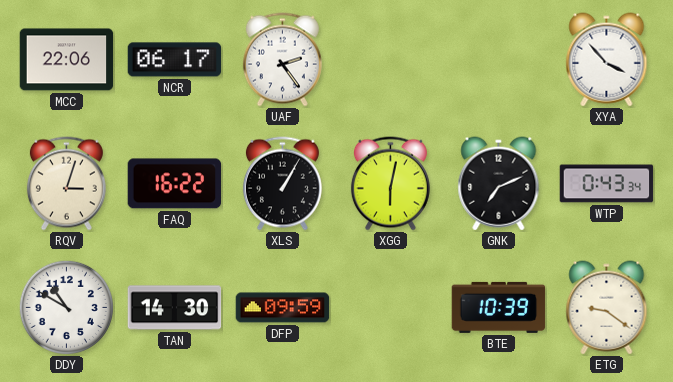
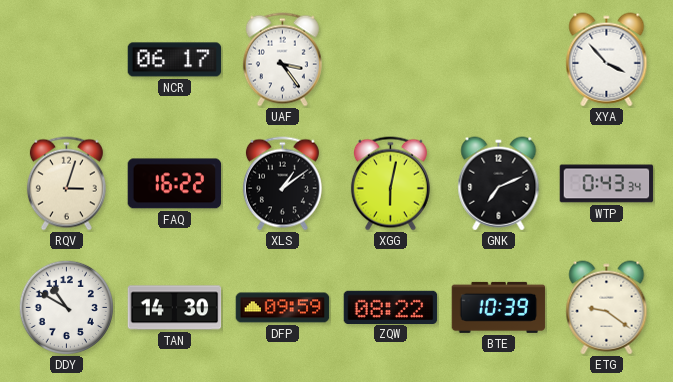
MCC: 22:06 -> none
UAF: 2:24 -> 3:24
XLS: 1:05 -> 1:09
ZQW: none -> 08:22
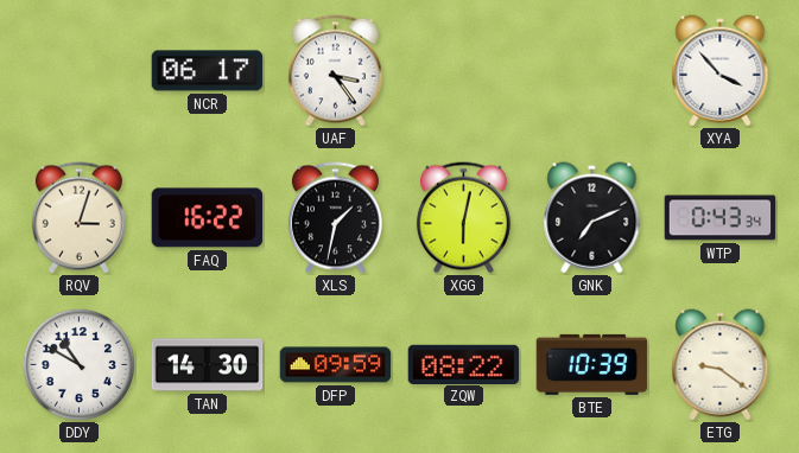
XLS: 1:09 -> 1:32
